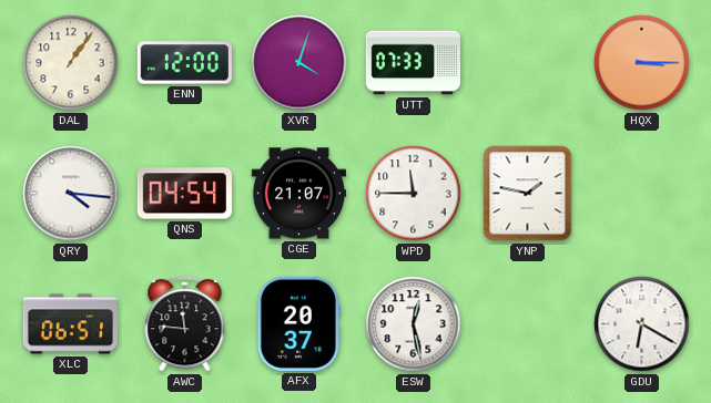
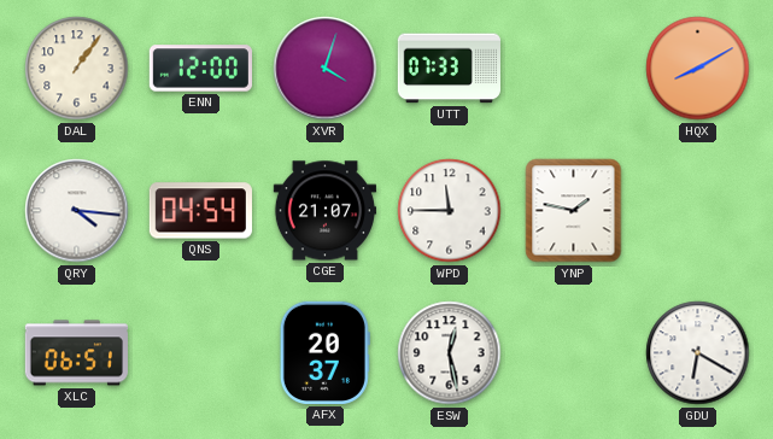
HQX: 3:15 -> 8:10
AWC: 11:46 -> none
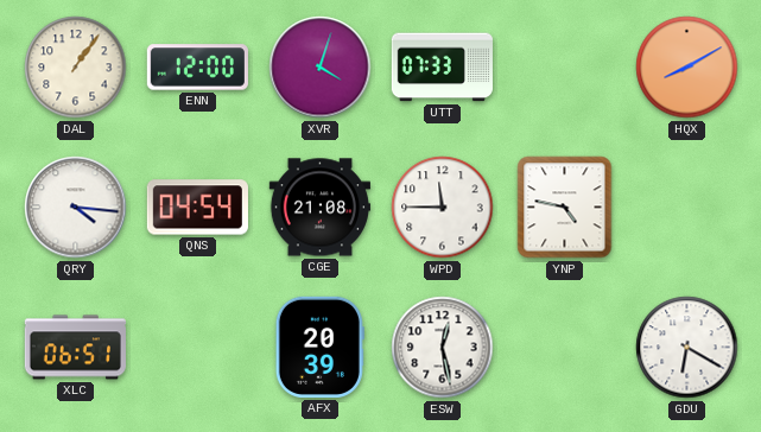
CGE: 21:07 -> 21:08
YNP: 1:47 -> 4:47
AFX: 20:37 -> 20:39
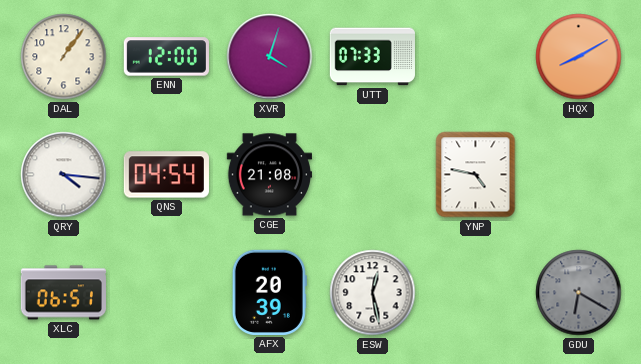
WPD: 11:45 -> none
GDU dial: white -> grey
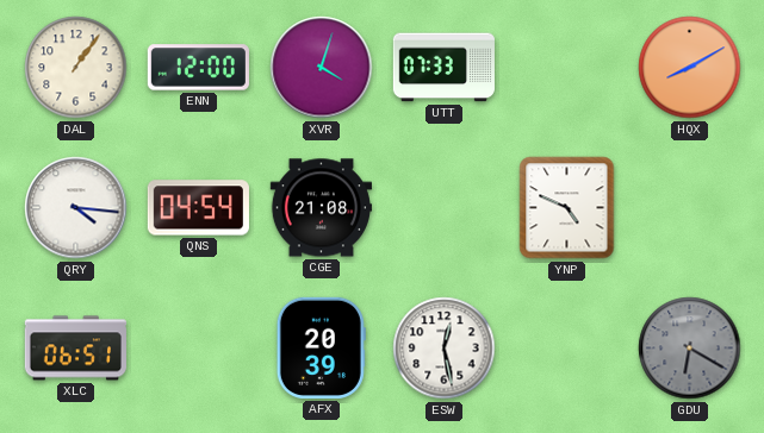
YNP: 4:47 -> 4:49
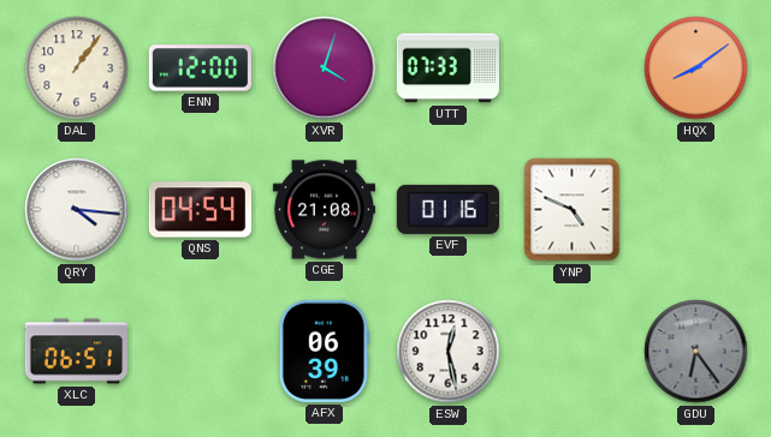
HQX: 8:10 -> 8:09
EVF: none -> 01:16
AFX: 20:39 -> 06:39
GDU: 6:20 -> 6:24
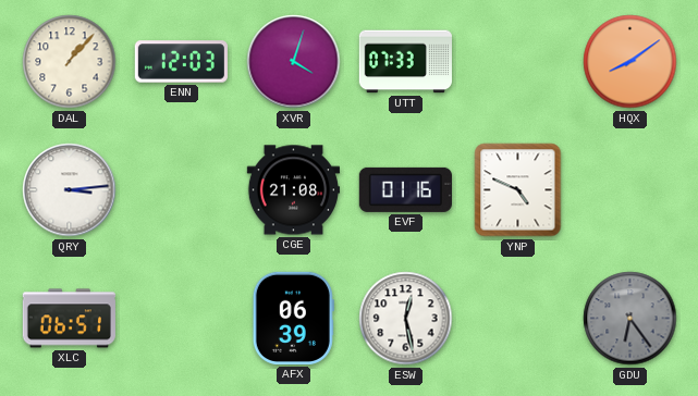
DAL: 1:06 -> 1:07
ENN: 12:00 -> 12:03
QRY: 4:16 -> 3:14
QNS: 04:54 -> none
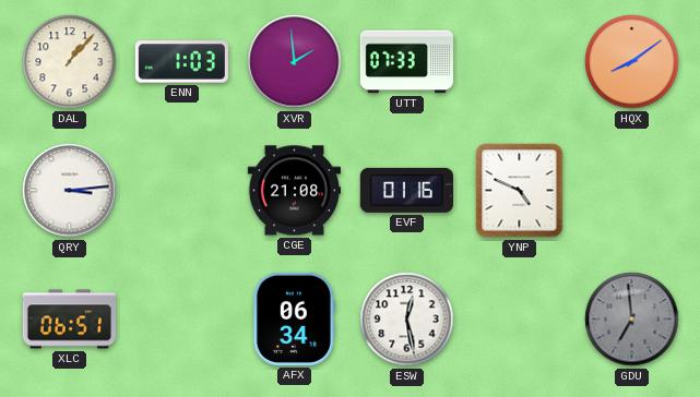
ENN: 12:03 -> 1:03
XVR: 4:03 -> 1:59
AFX: 06:39 -> 06:34
GDU: 6:24 -> 6:59
